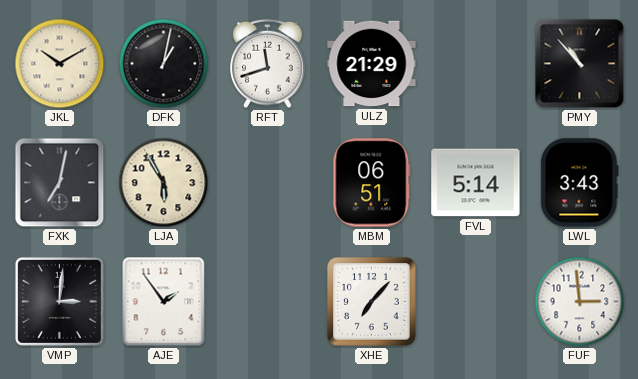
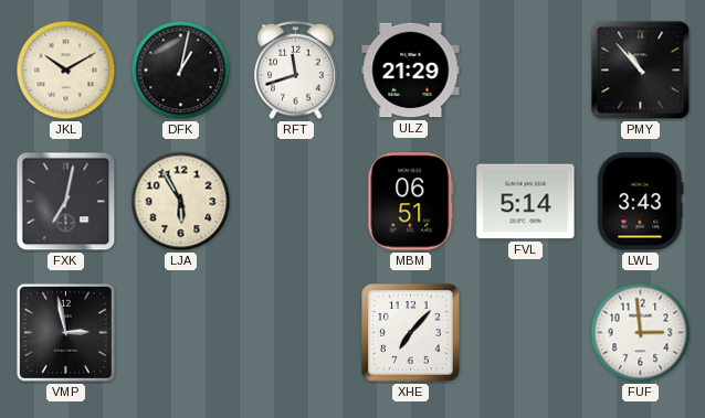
VMP: 3:01 -> 2:58
AJE: 1:54 -> none
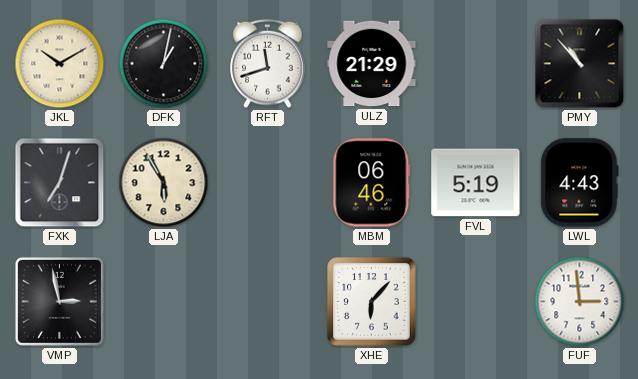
FXK: 7:02 -> 7:03
MBM: 06:51 -> 06:46
FVL: 5:14 -> 5:19
LWL: 3:43 -> 4:43
XHE: 7:07 -> 6:07
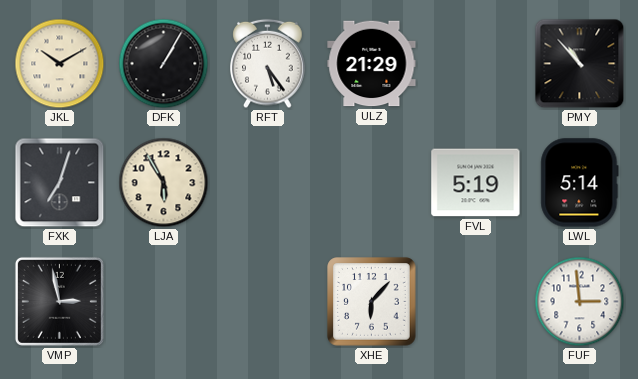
DFK: 1:02 -> 1:05
RFT: 11:42 -> 5:24
MBM: 06:46 -> none
LWL: 4:43 -> 5:14
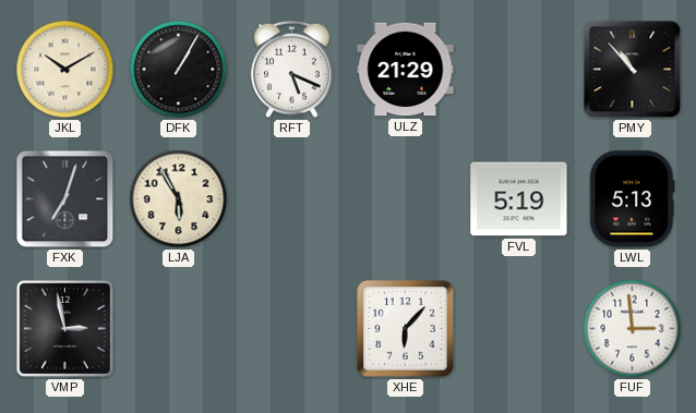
RFT: 5:24 -> 5:19
LWL: 5:14 -> 5:13
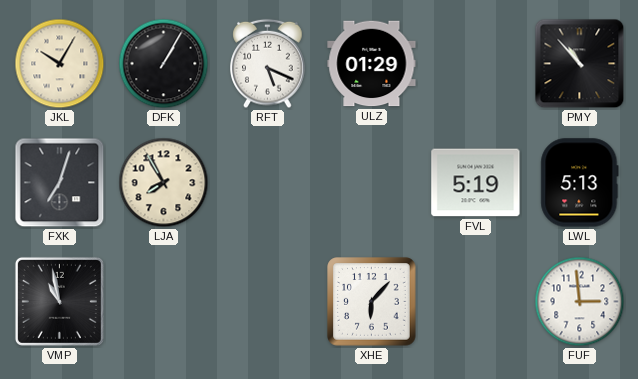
JKL: 10:10 -> 10:05
ULZ: 21:29 -> 01:29
LJA: 5:55 -> 7:55
VMP: 2:58 -> 10:58
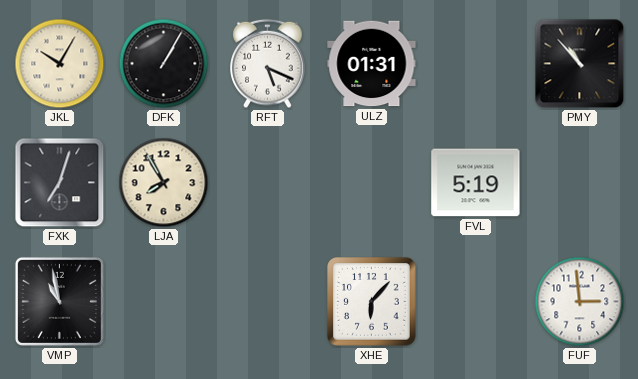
ULZ: 01:29 -> 01:31
LWL: 5:13 -> none
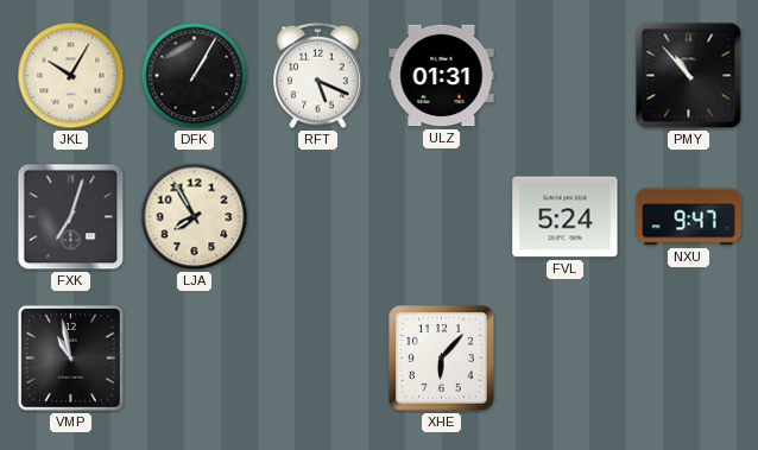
FVL: 5:19 -> 5:24
NXU: none -> 9:47
FUF: 2:59 -> none
